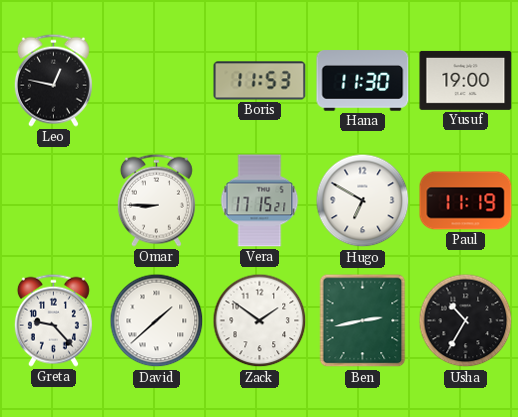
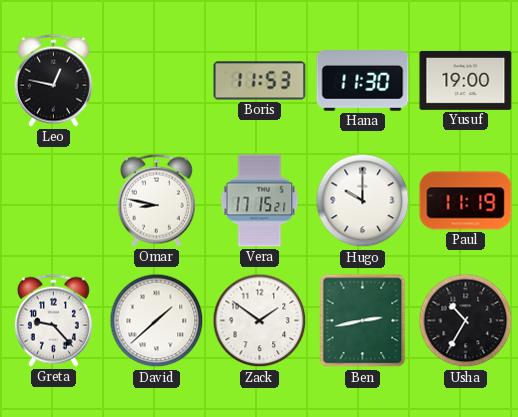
Omar: 8:45 -> 8:47
Hugo: 6:50 -> 10:00
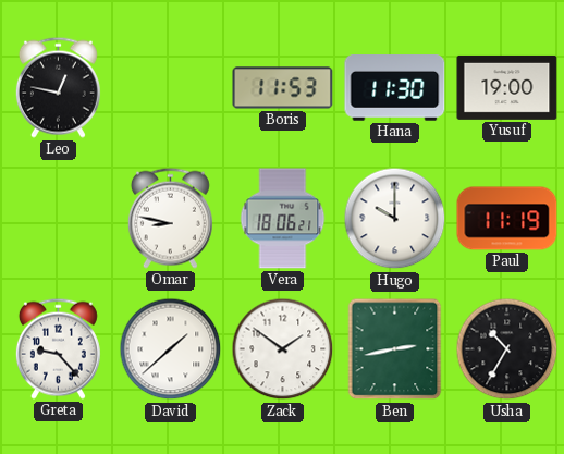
Vera: 17:15 -> 18:06
